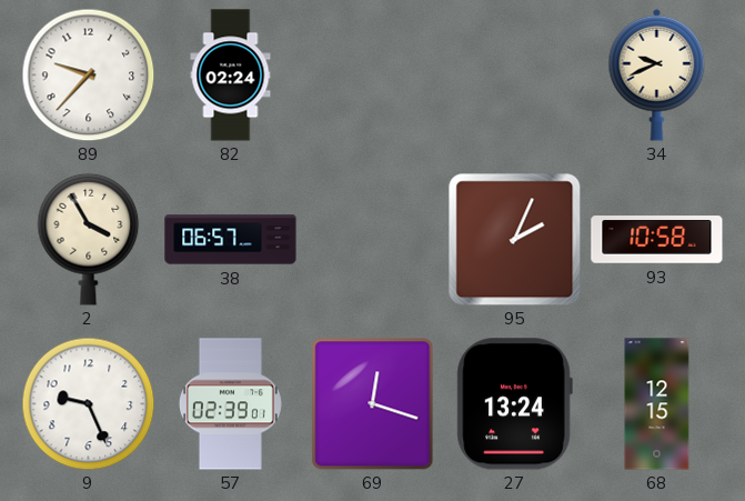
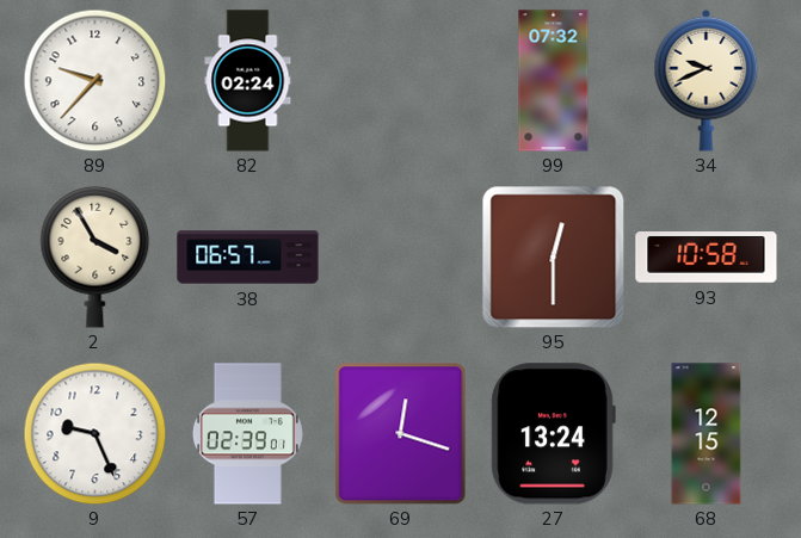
99: none -> 07:32
95: 2:04 -> 12:30
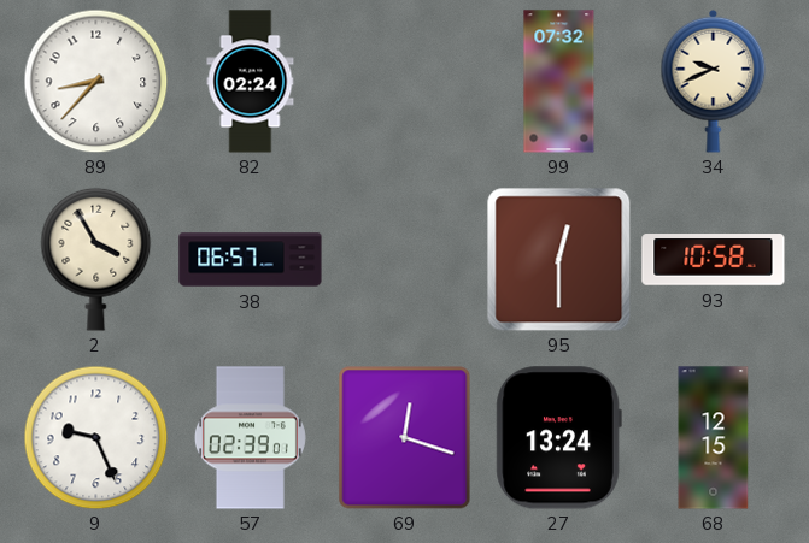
89: 9:37 -> 8:37
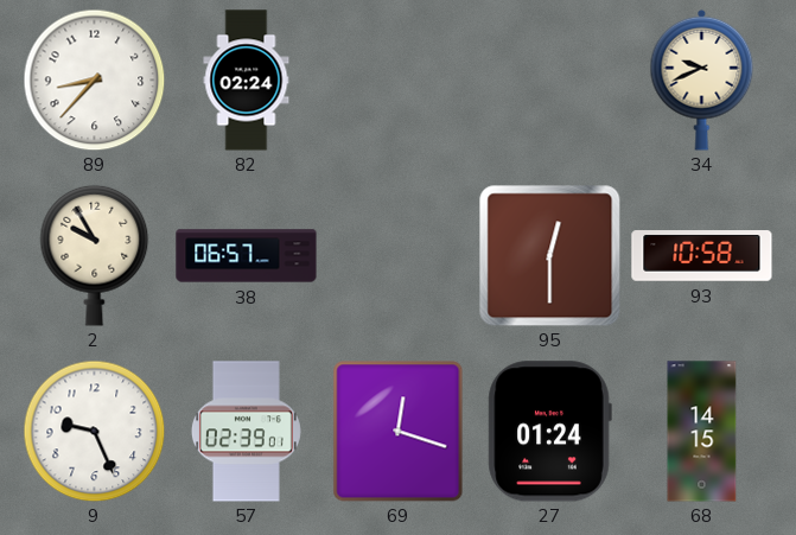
99: 07:32 -> none
2: 3:55 -> 9:55
27: 13:24 -> 01:24
68: 12:15 -> 14:15
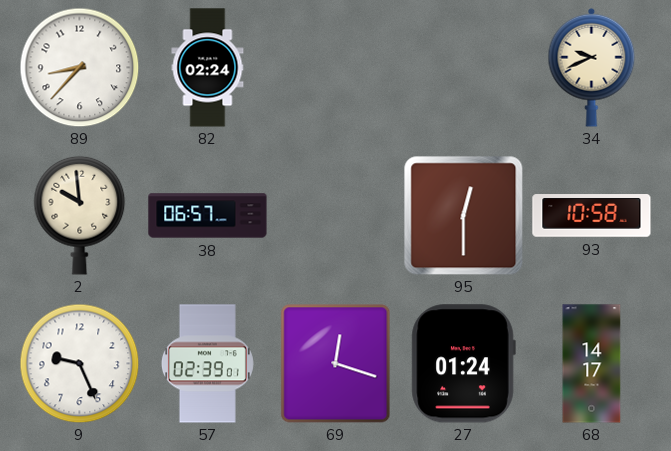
2: 9:55 -> 9:59
68: 14:15 -> 14:17
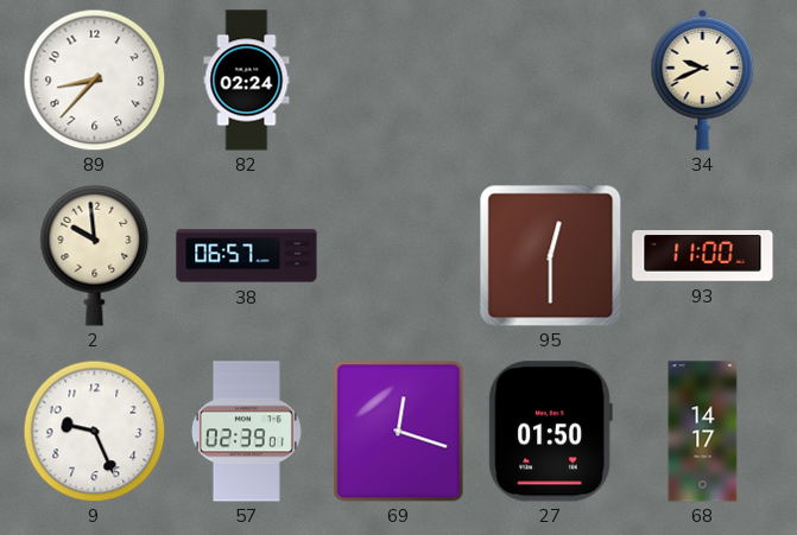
93: 10:58 -> 11:00
27: 01:24 -> 01:50
